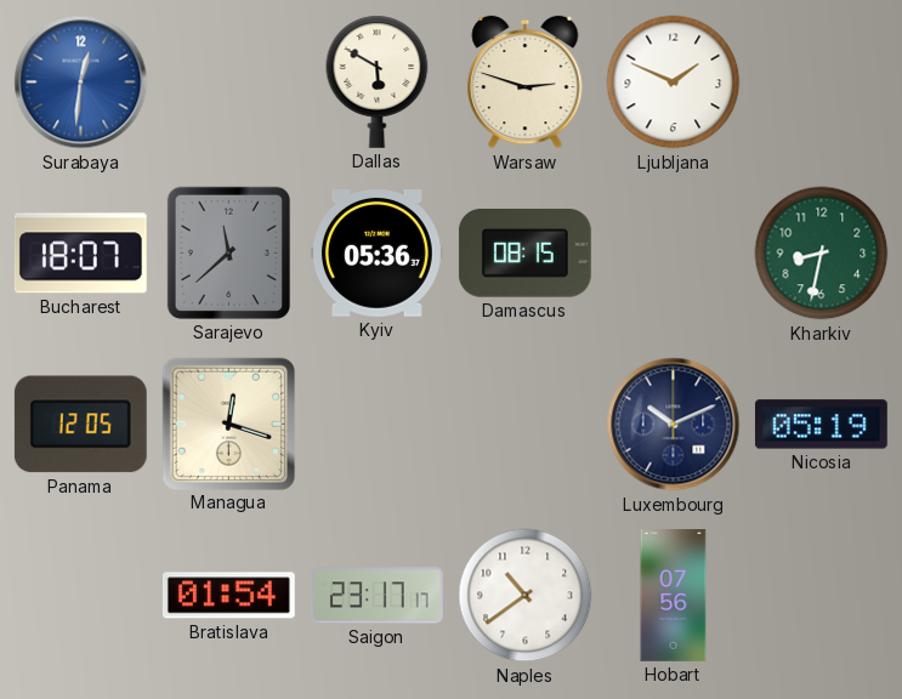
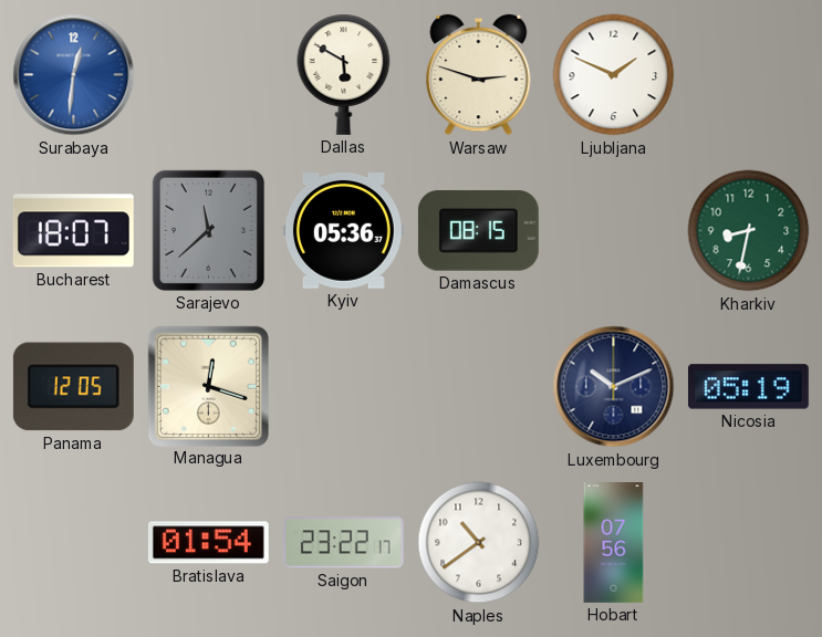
Saigon: 23:17 -> 23:22
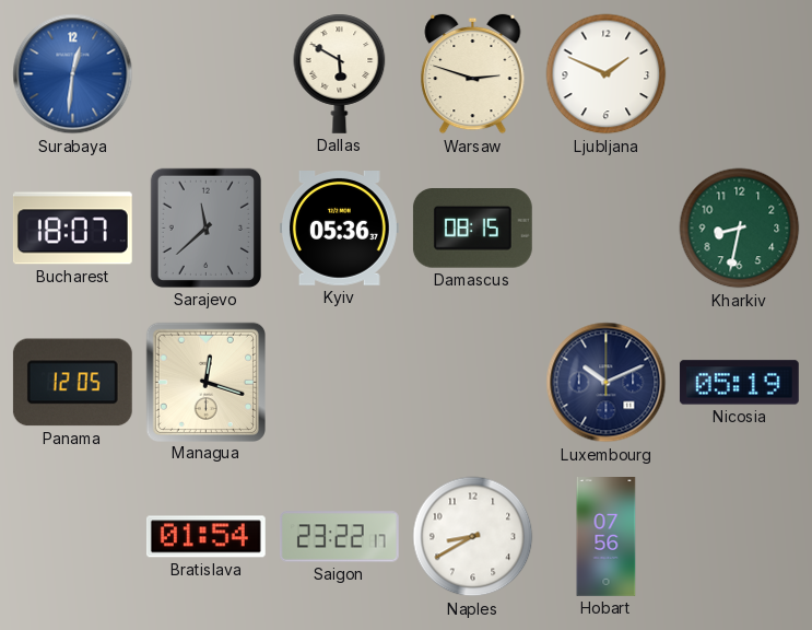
Naples: 10:39 -> 8:40
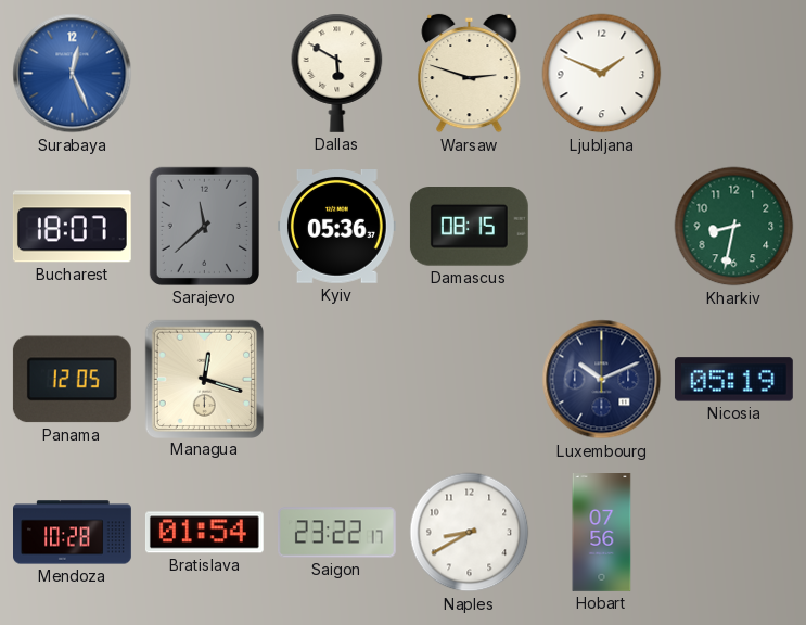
Surabaya: 12:31 -> 12:26
Mendoza: none -> 10:28
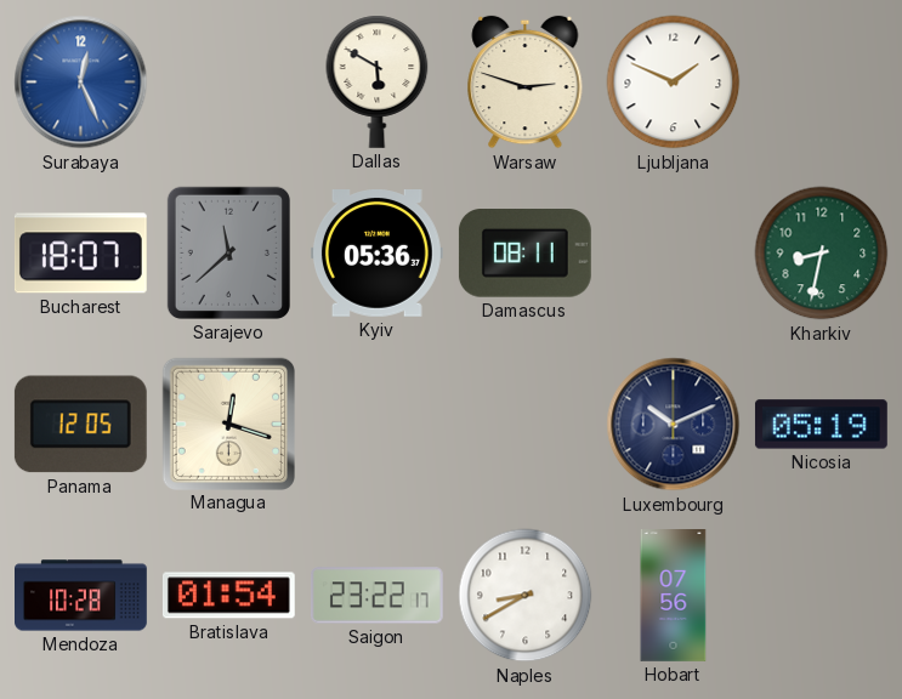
Damascus: 08:15 -> 08:11
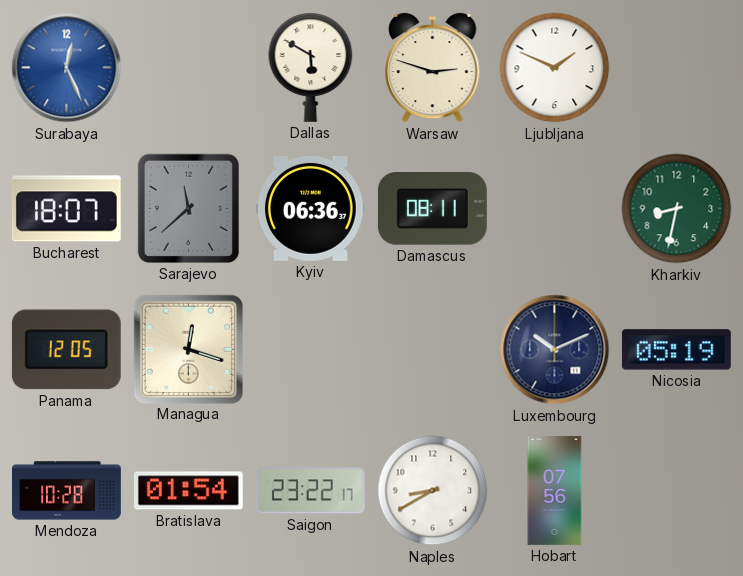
Kyiv: 05:36 -> 06:36
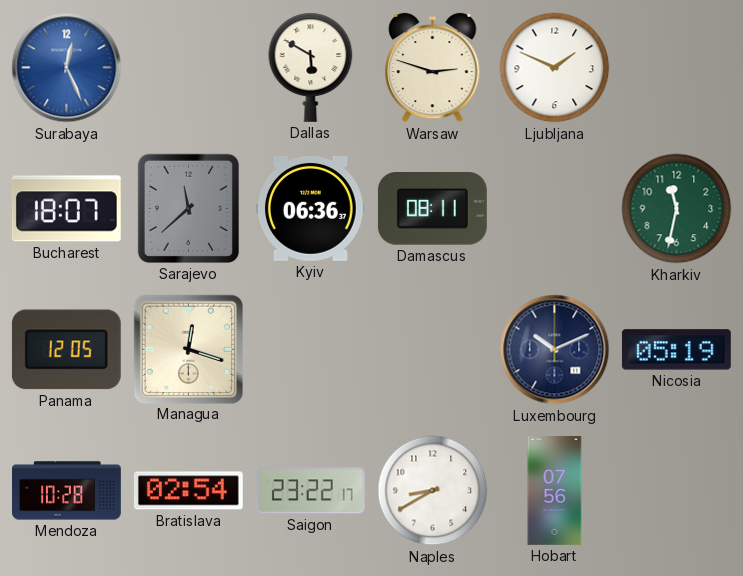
Kharkiv: 8:32 -> 11:32
Bratislava: 01:54 -> 02:54
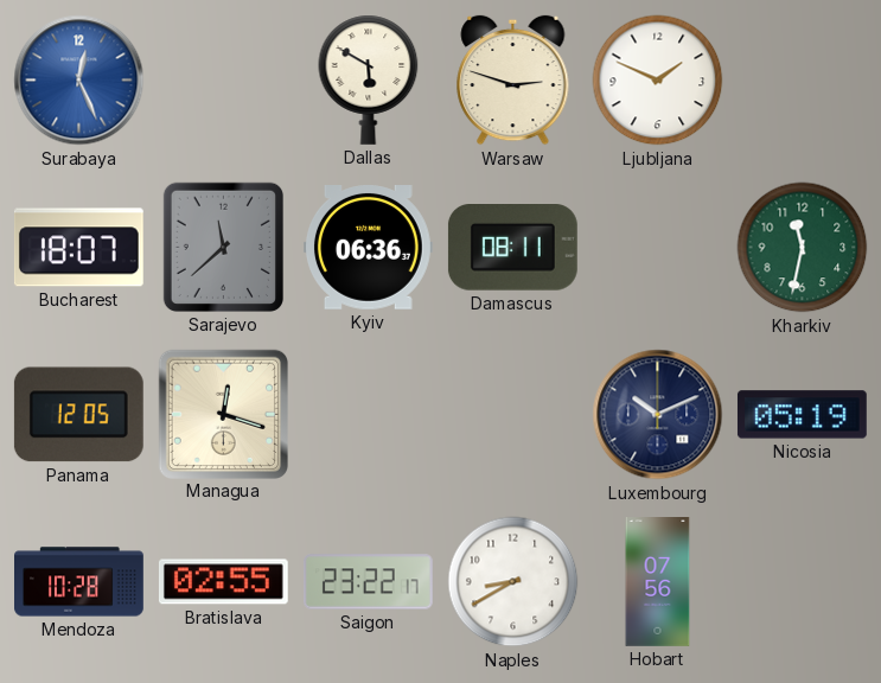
Bratislava: 02:54 -> 02:55
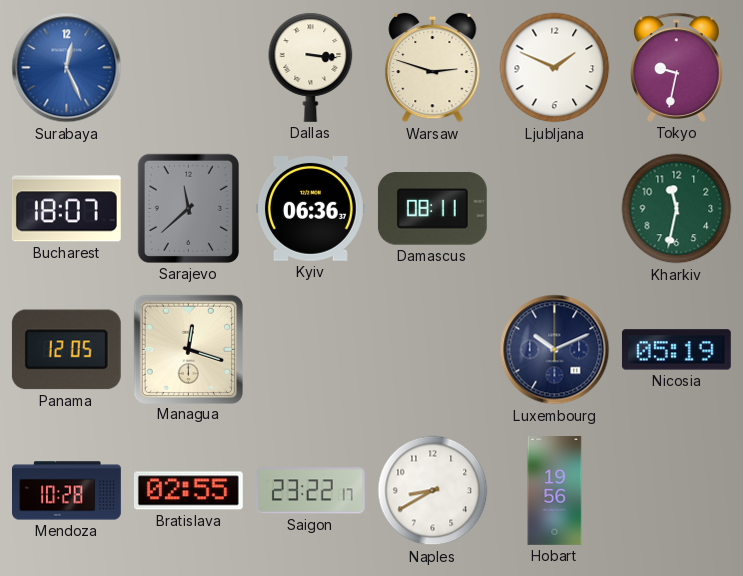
Dallas: 5:50 -> 3:16
Tokyo: none -> 9:32
Hobart: 07:56 -> 19:56
